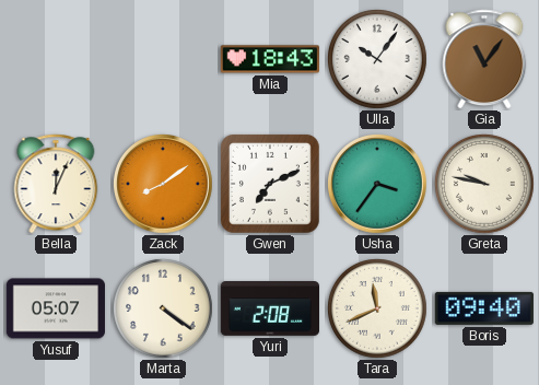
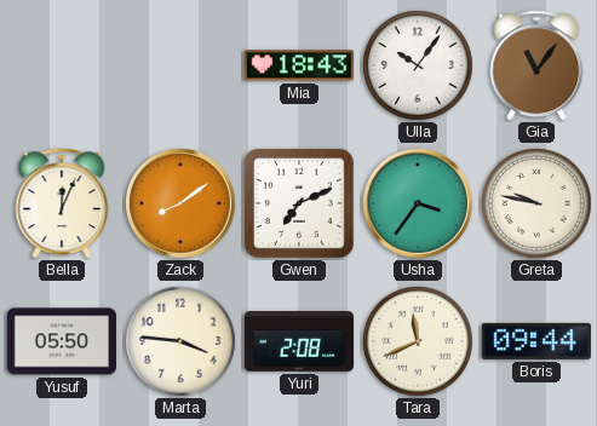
Yusuf: 05:07 -> 05:50
Marta: 4:21 -> 3:46
Boris: 09:40 -> 09:44
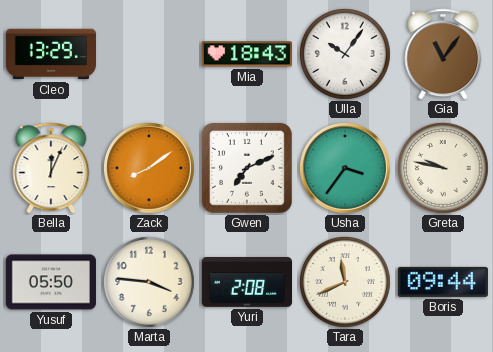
Cleo: none -> 13:29
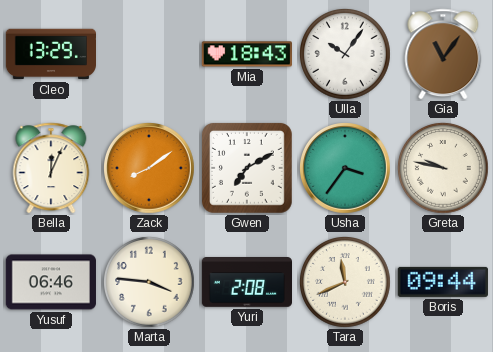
Gwen: 7:11 -> 7:10
Yusuf: 05:50 -> 06:46
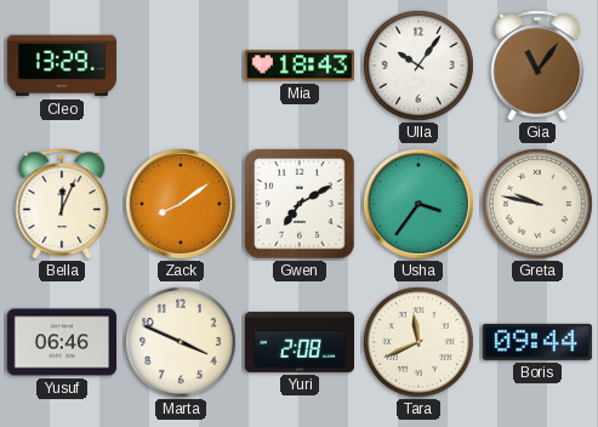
Marta: 3:46 -> 3:49
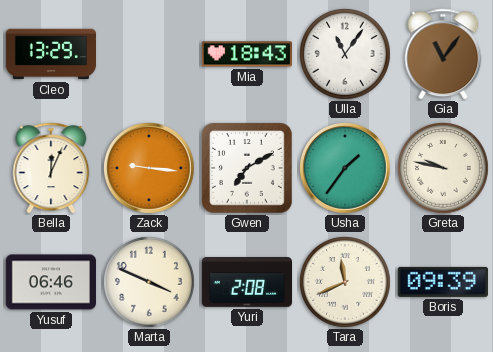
Ulla: 10:06 -> 11:06
Zack: 8:09 -> 9:16
Usha: 3:36 -> 1:36
Boris: 09:44 -> 09:39
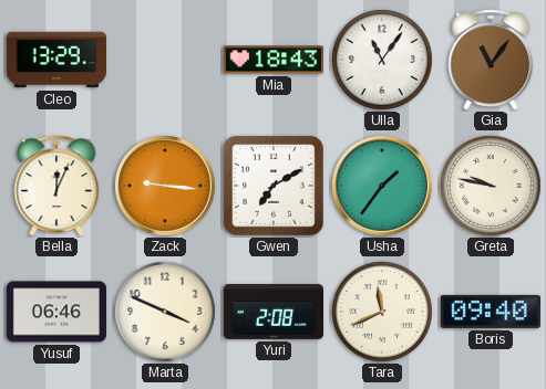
Boris: 09:39 -> 09:40
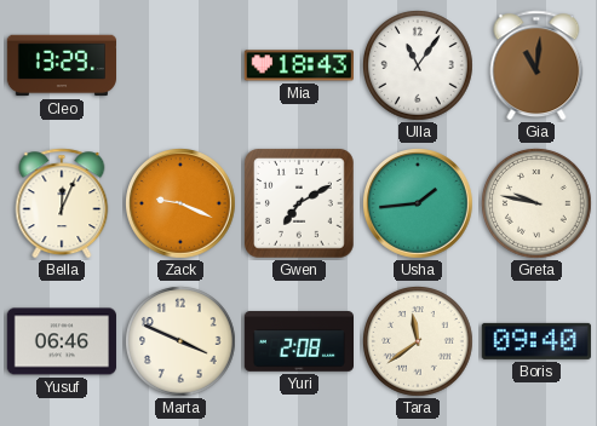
Gia: 11:06 -> 11:01
Zack: 9:16 -> 9:19
Usha: 1:36 -> 1:44
Tara: 11:41 -> 11:39
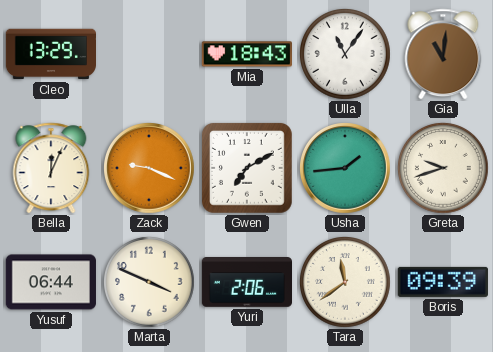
Greta: 9:47 -> 9:42
Yusuf: 06:46 -> 06:44
Yuri: 2:08 -> 2:06
Boris: 09:40 -> 09:39
